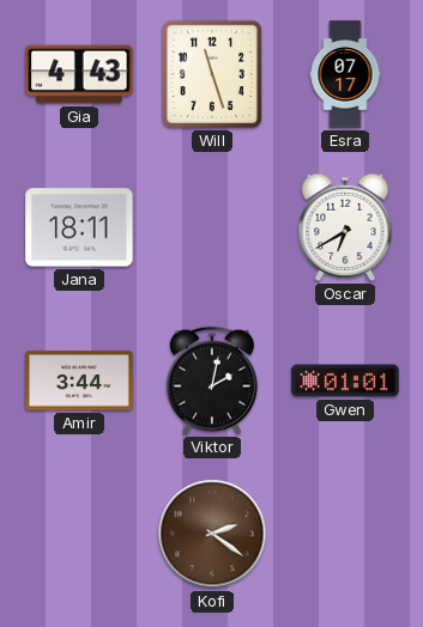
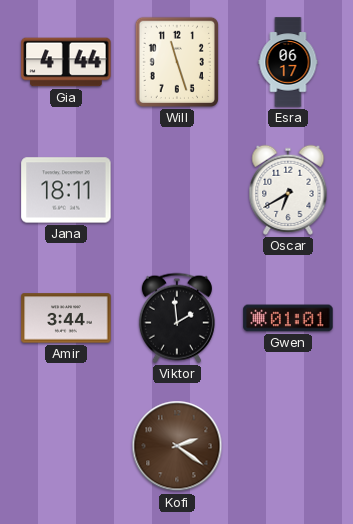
Gia: 4:43 -> 4:44
Esra: 07:17 -> 06:17
Viktor: 2:02 -> 1:59
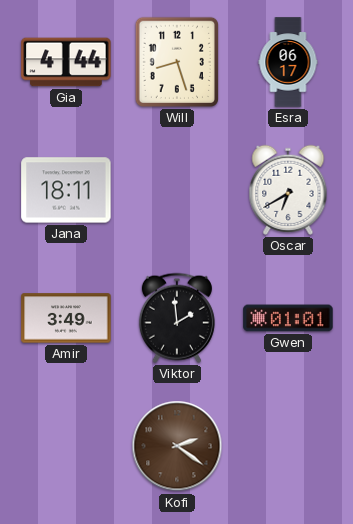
Will: 11:27 -> 8:27
Amir: 3:44 -> 3:49
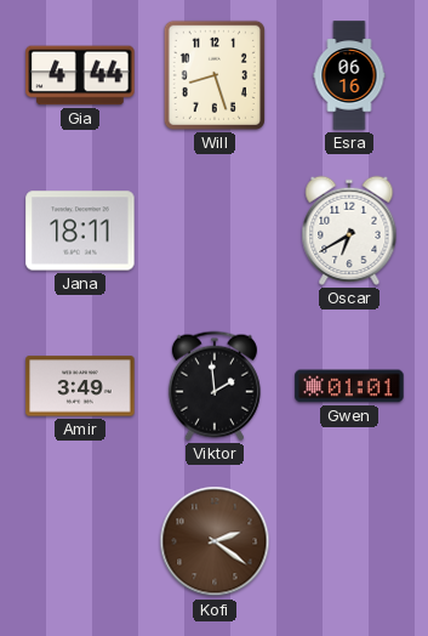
Esra: 06:17 -> 06:16
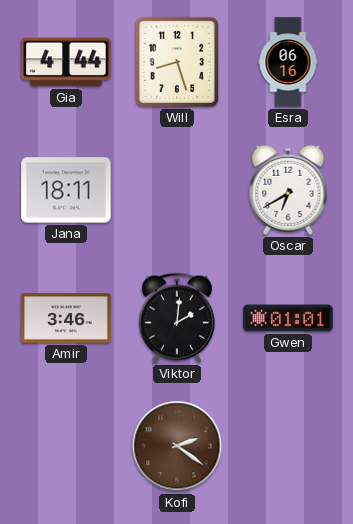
Amir: 3:49 -> 3:46
Viktor: 1:59 -> 2:01
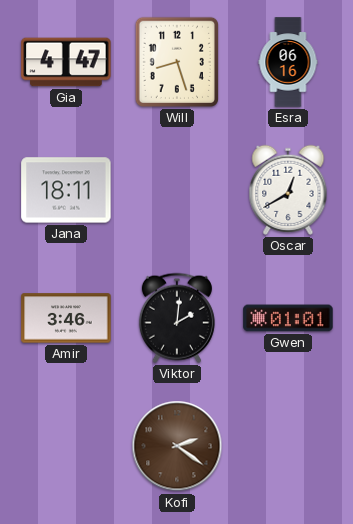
Gia: 4:44 -> 4:47
Oscar: 6:40 -> 12:40
